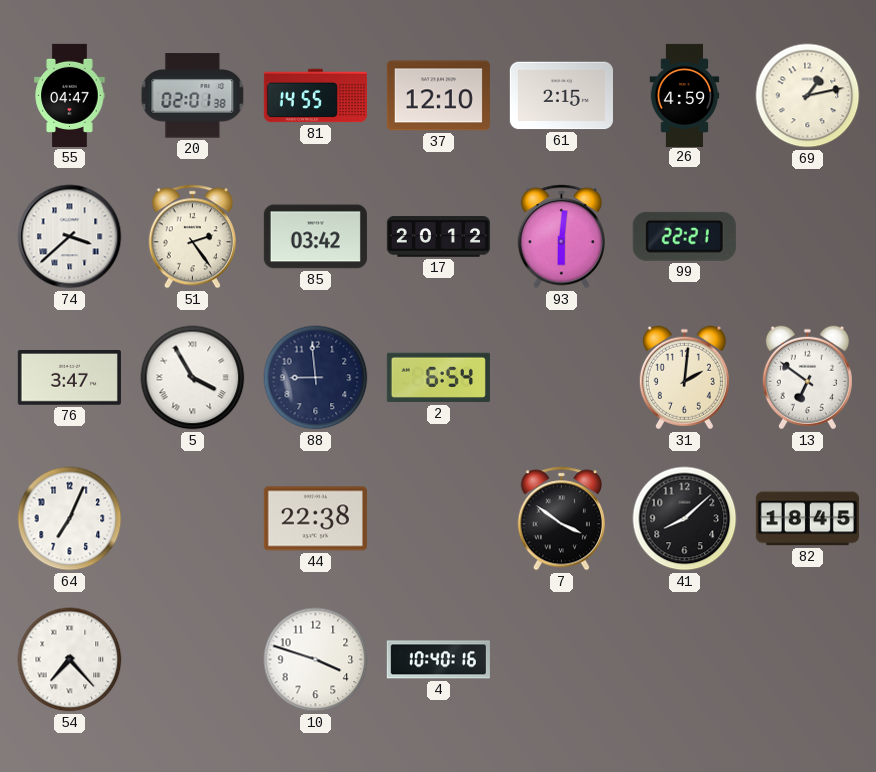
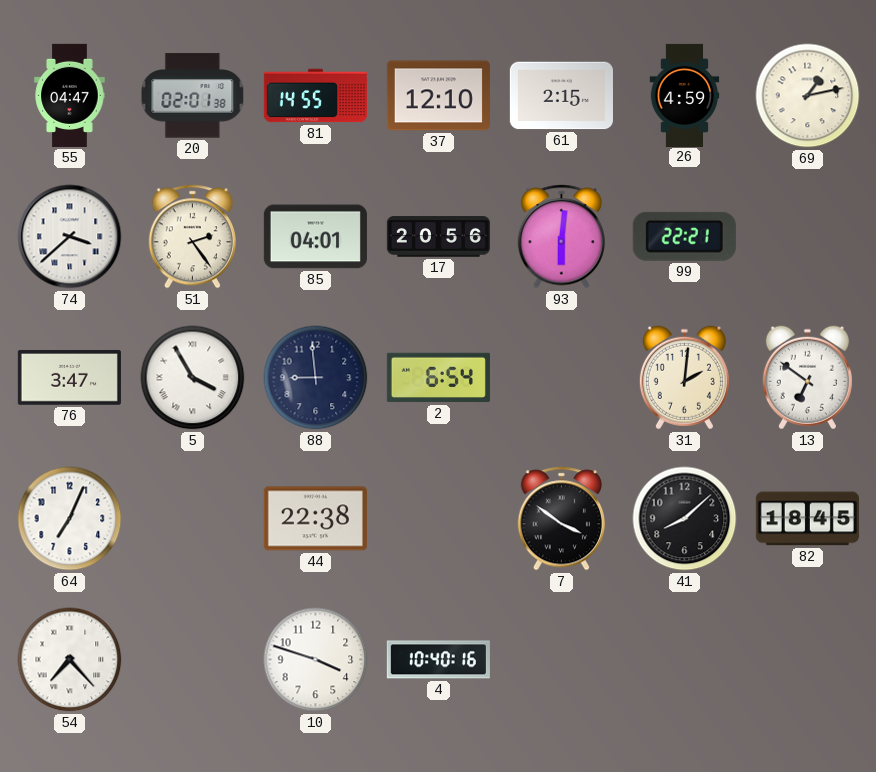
85: 03:42 -> 04:01
17: 20:12 -> 20:56
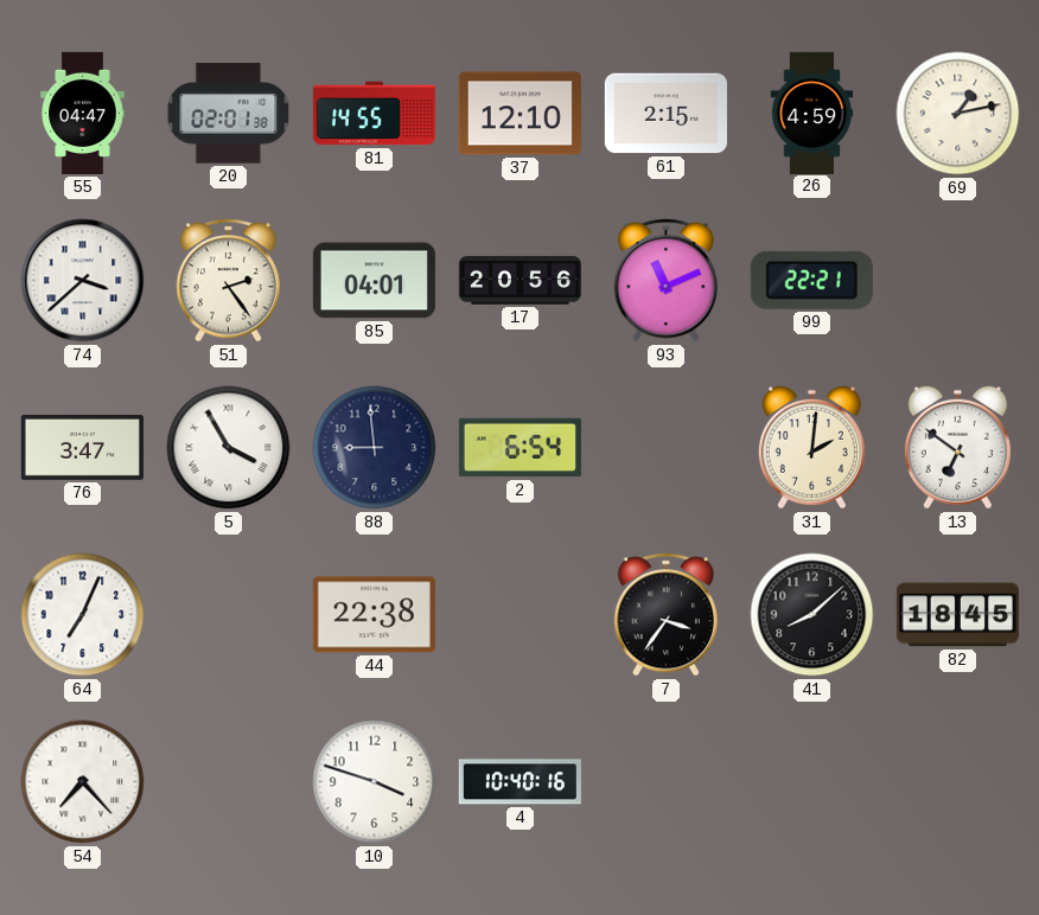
93: 6:01 -> 11:11
7: 3:51 -> 3:36
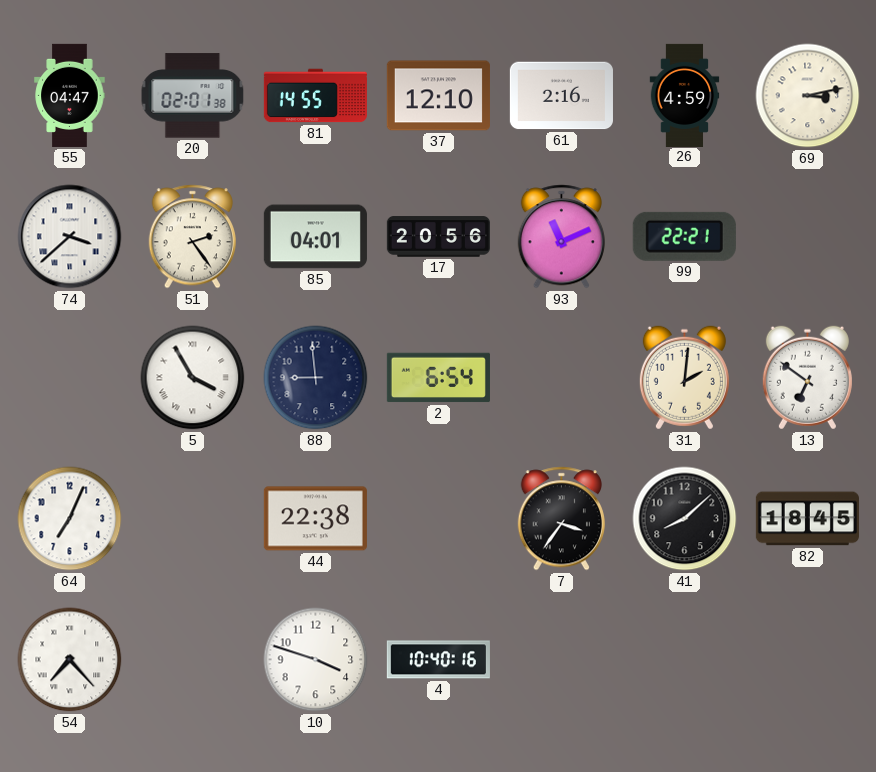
61: 2:15 -> 2:16
69: 1:13 -> 3:13
76: 3:47 -> none
